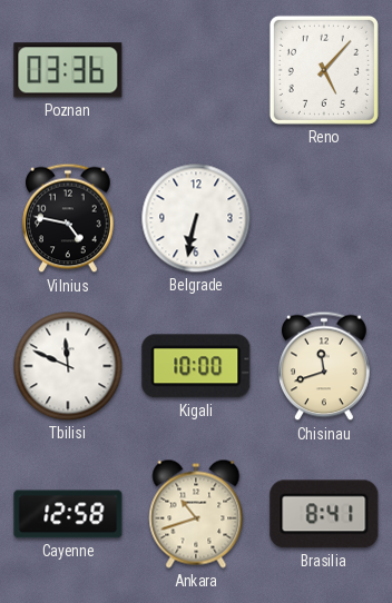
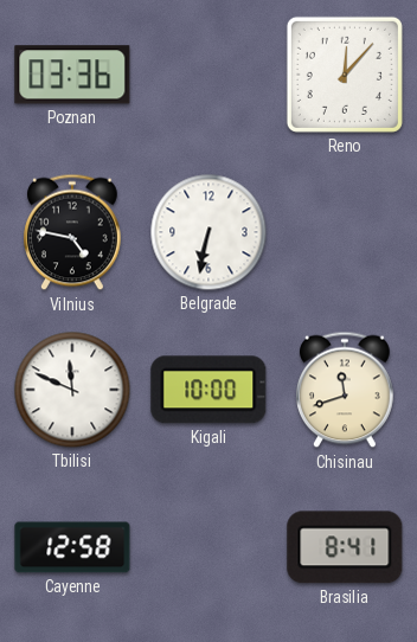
Reno: 5:07 -> 12:07
Ankara: 10:42 -> none
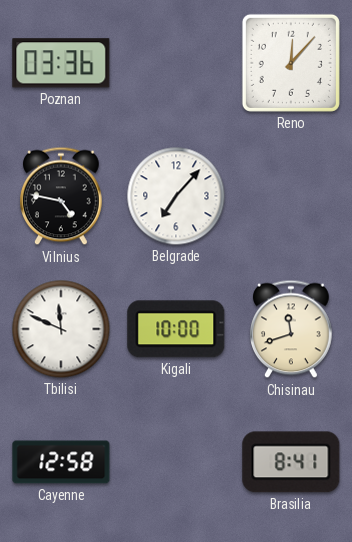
Belgrade: 6:32 -> 7:07
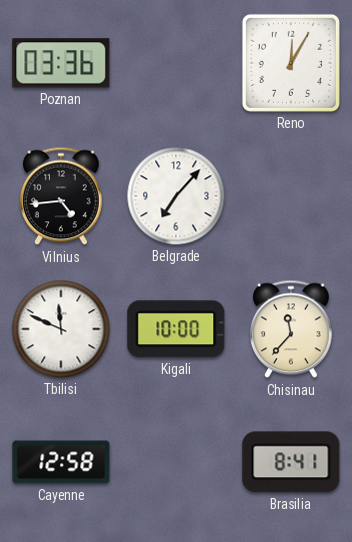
Reno: 12:07 -> 12:05
Vilnius: 4:47 -> 4:44
Chisinau: 11:42 -> 11:37
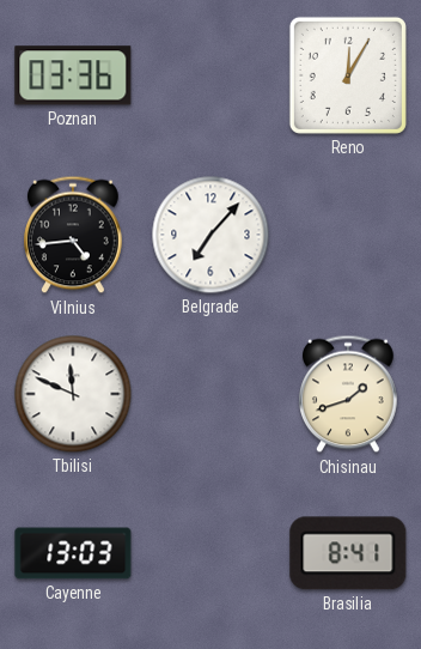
Kigali: 10:00 -> none
Chisinau: 11:37 -> 1:42
Cayenne: 12:58 -> 13:03
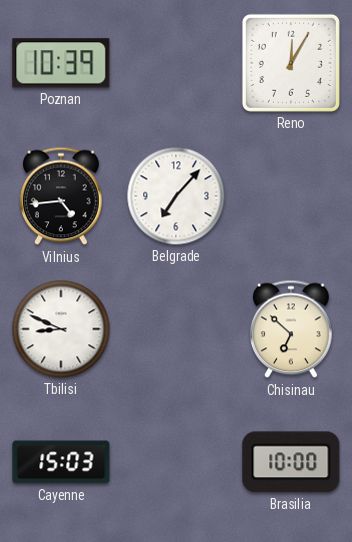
Poznan: 03:36 -> 10:39
Tbilisi: 11:49 -> 8:49
Chisinau: 1:42 -> 6:52
Cayenne: 13:03 -> 15:03
Brasilia: 8:41 -> 10:00
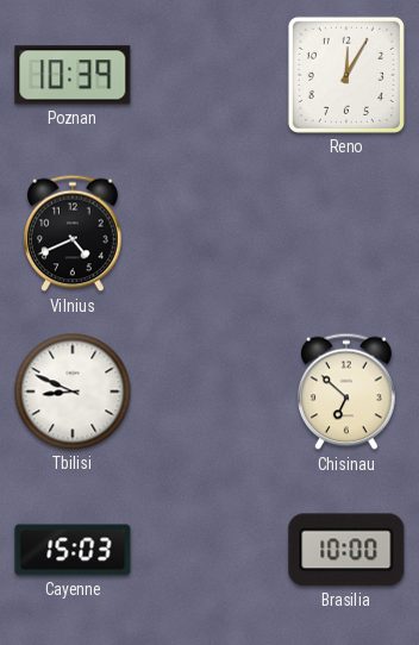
Vilnius: 4:44 -> 4:41
Belgrade: 7:07 -> none
